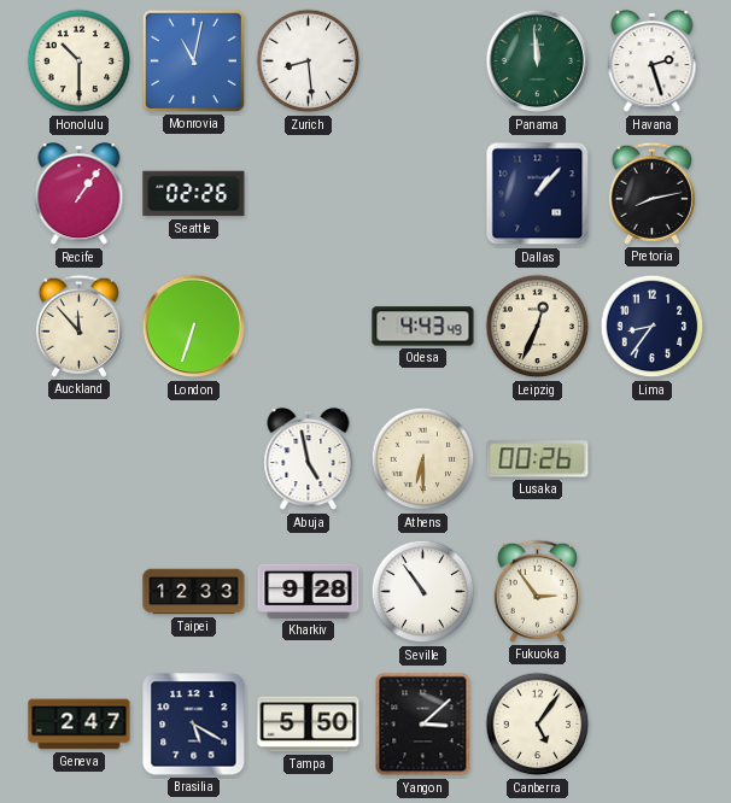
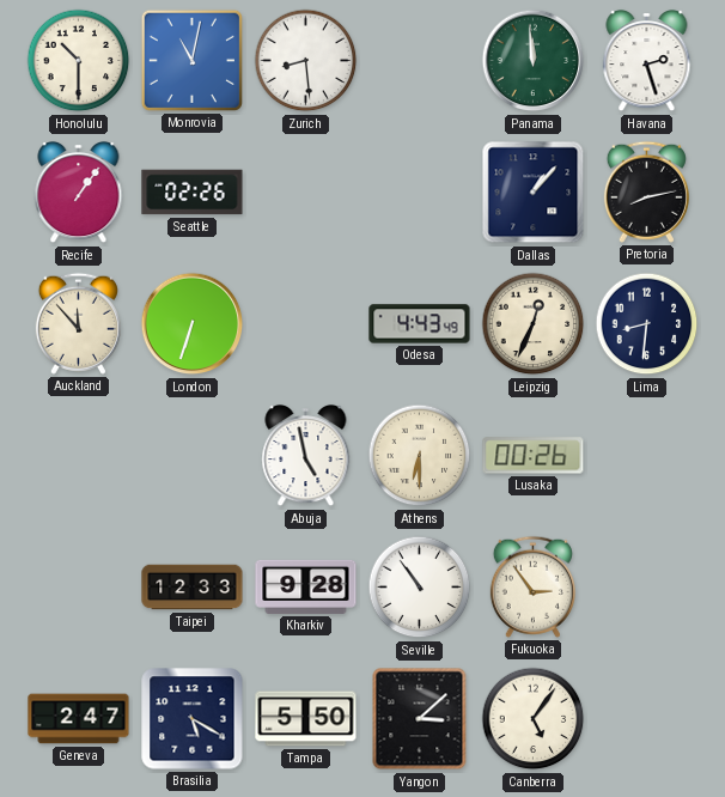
Lima: 8:36 -> 8:31
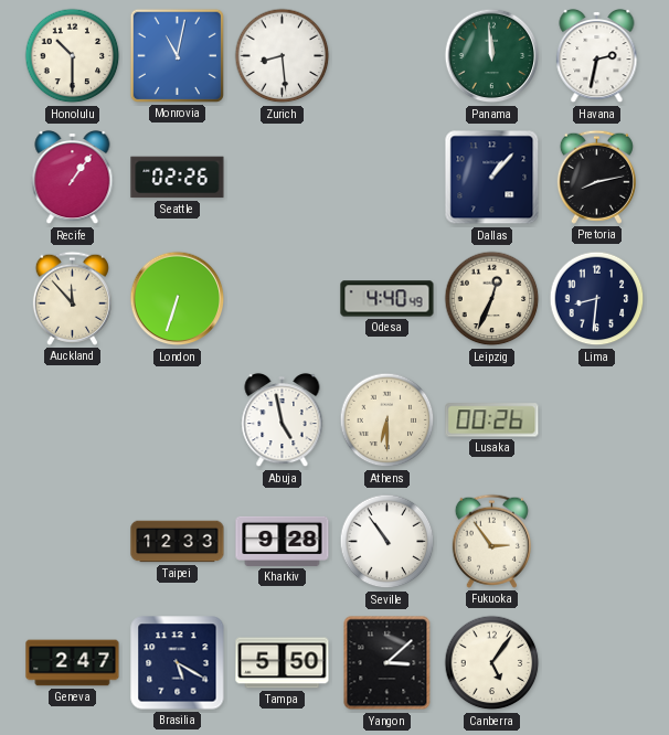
Havana: 2:27 -> 2:32
Odesa: 4:43 -> 4:40
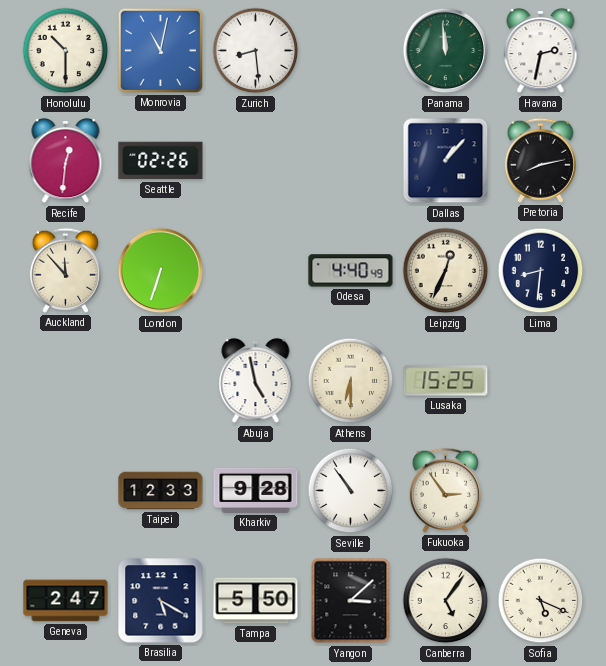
Recife: 1:06 -> 12:31
Lusaka: 00:26 -> 15:25
Sofia: none -> 5:19
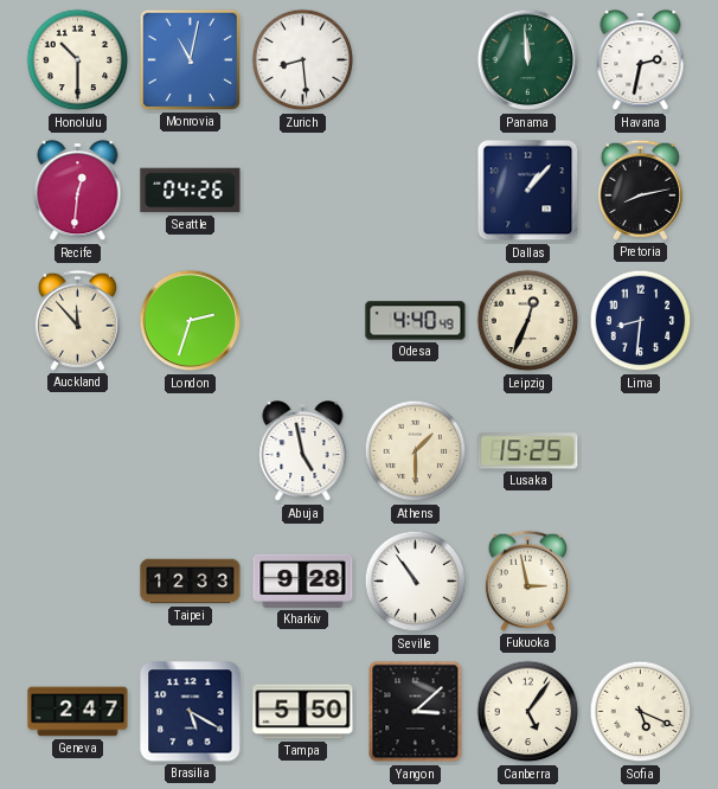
Seattle: 02:26 -> 04:26
London: 6:33 -> 2:33
Athens: 6:30 -> 1:30
Fukuoka: 2:54 -> 2:58
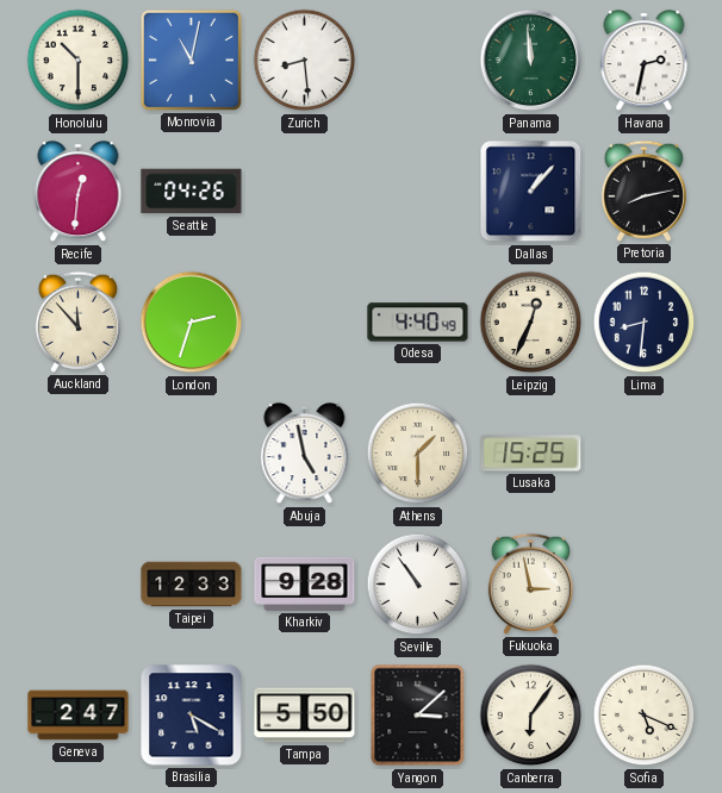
Canberra: 5:06 -> 6:06
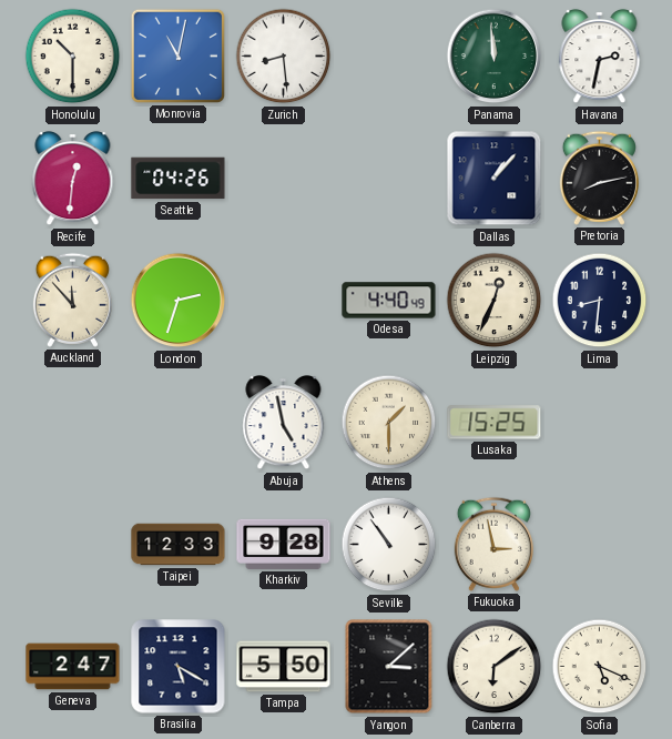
Canberra: 6:06 -> 6:09
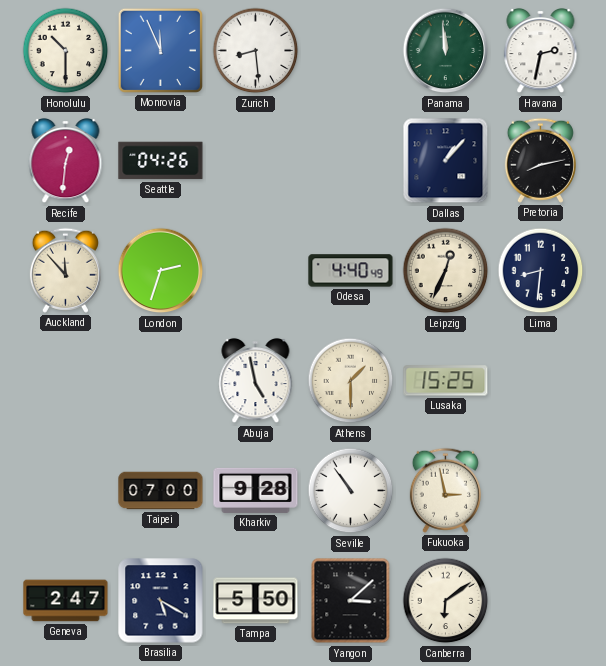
Monrovia: 11:02 -> 11:56
Taipei: 12:33 -> 07:00
Sofia: 5:19 -> none
